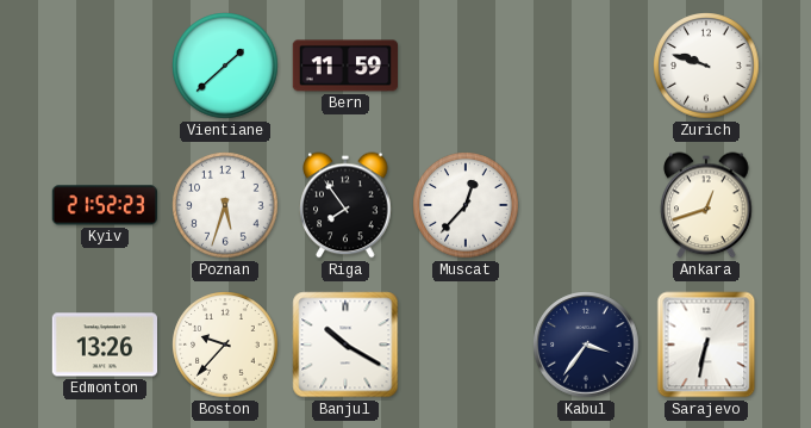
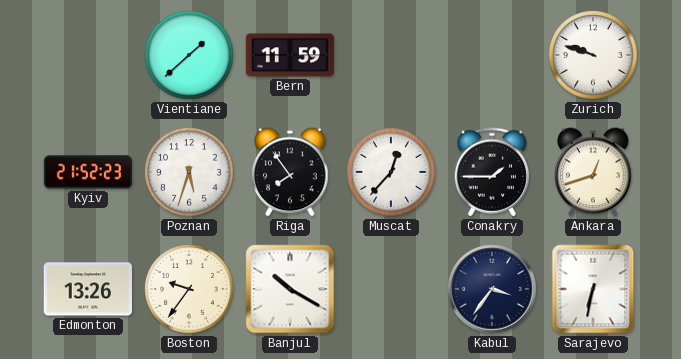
Conakry: none -> 1:45
Boston: 9:37 -> 9:36
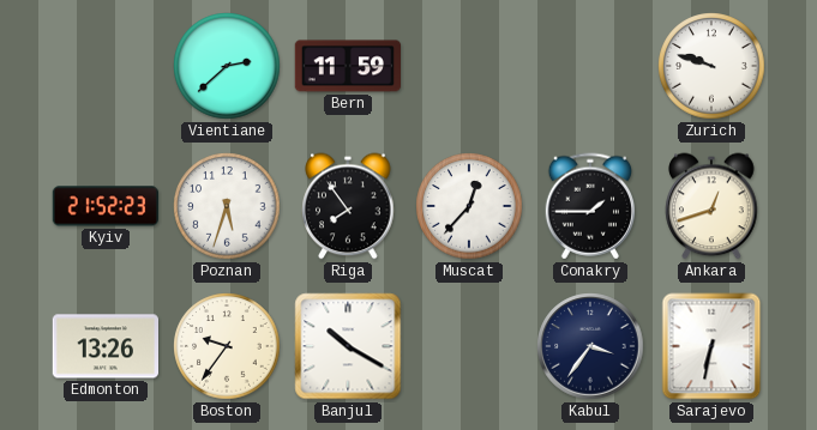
Vientiane: 1:38 -> 2:38
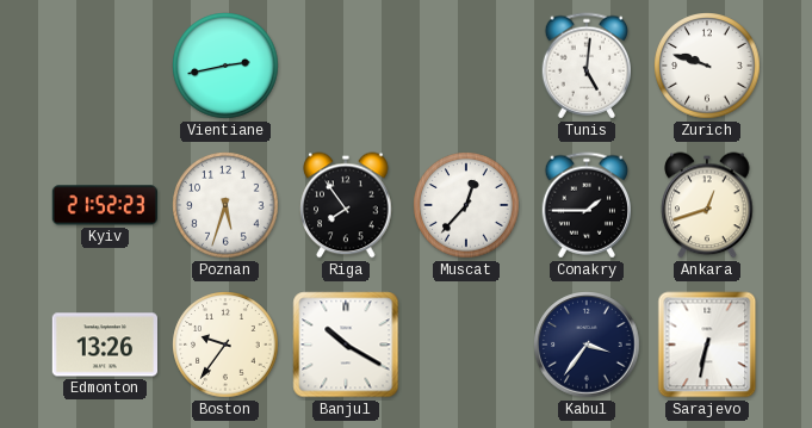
Vientiane: 2:38 -> 2:43
Bern: 11:59 -> none
Tunis: none -> 5:01
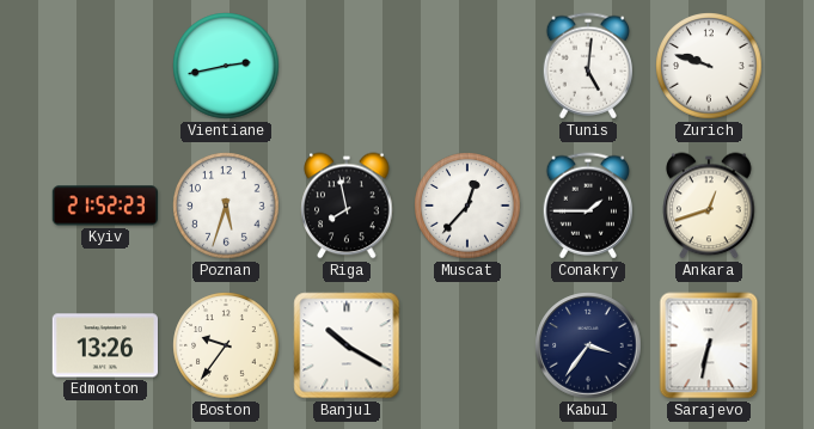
Riga: 7:54 -> 7:58
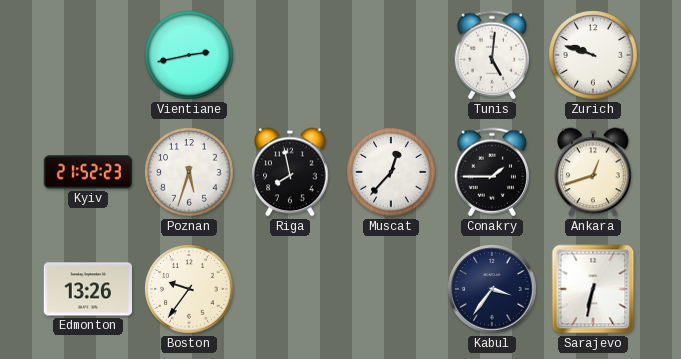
Banjul: 10:20 -> none
